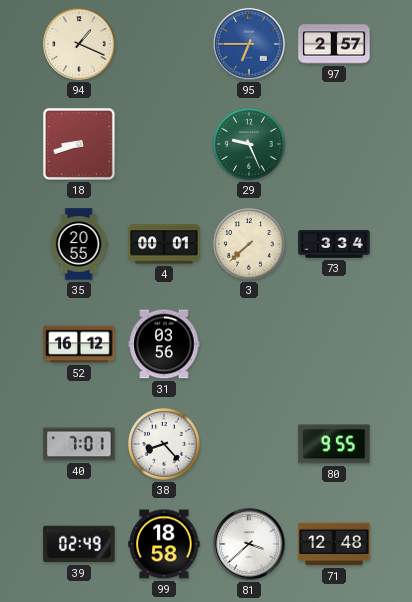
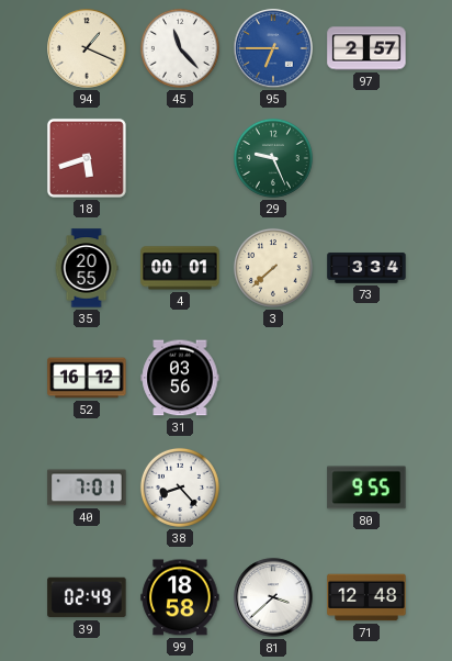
45: none -> 11:23
18: 8:42 -> 5:42
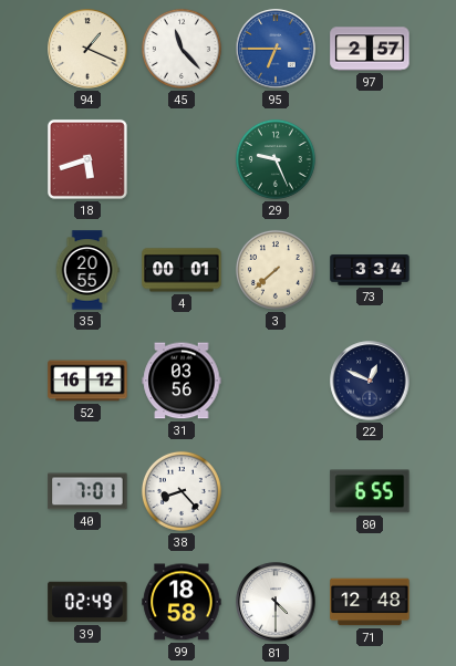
22: none -> 12:49
80: 9:55 -> 6:55
81: 3:38 -> 4:30
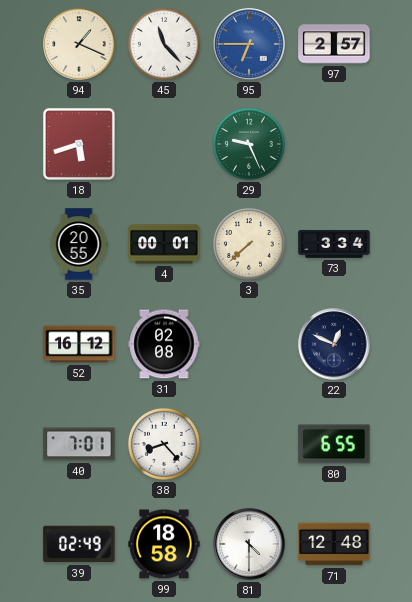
31: 03:56 -> 02:08
